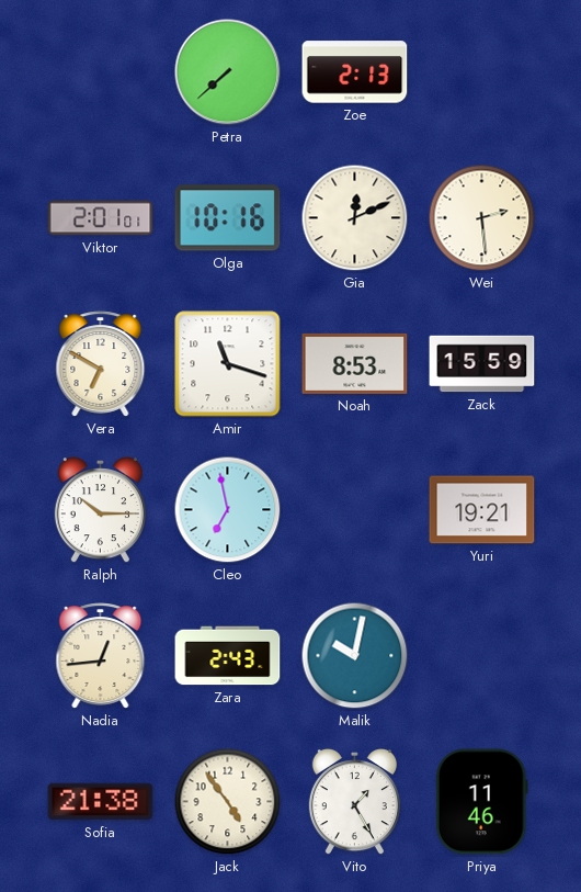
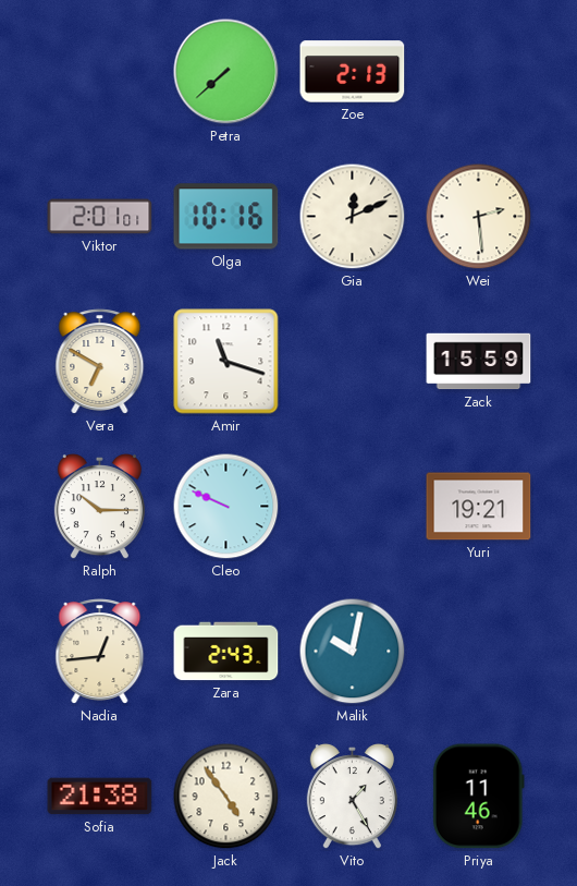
Noah: 8:53 -> none
Cleo: 6:58 -> 9:49
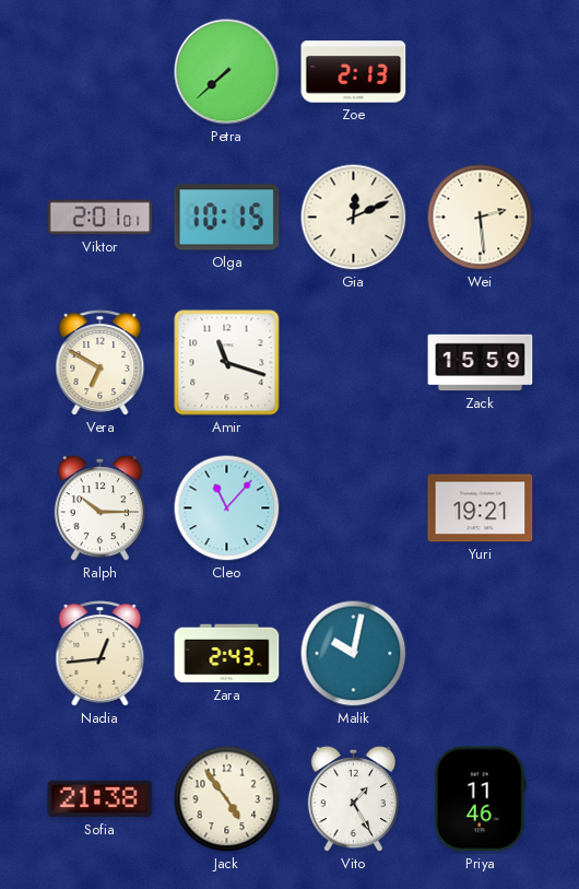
Olga: 10:16 -> 10:15
Cleo: 9:49 -> 11:07
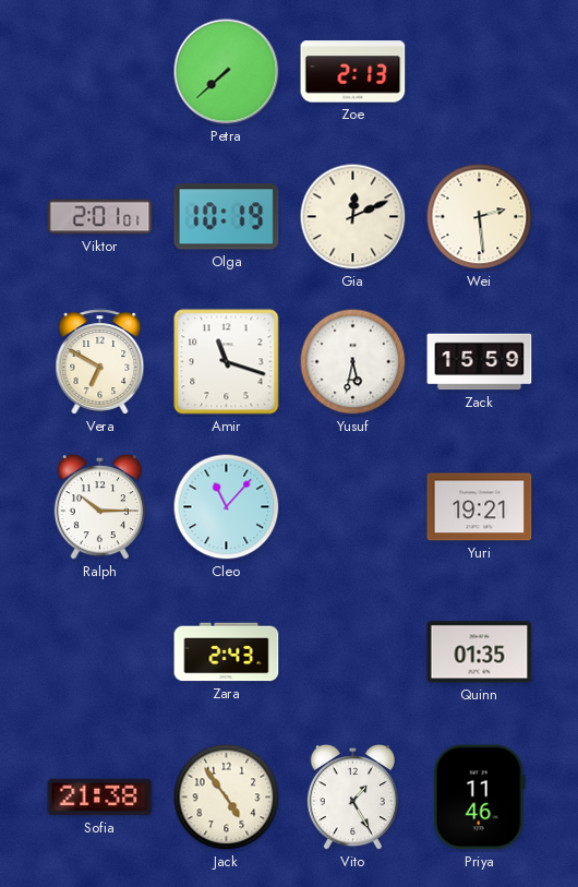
Olga: 10:15 -> 10:19
Yusuf: none -> 5:32
Nadia: 12:44 -> none
Malik: 10:02 -> none
Quinn: none -> 01:35
